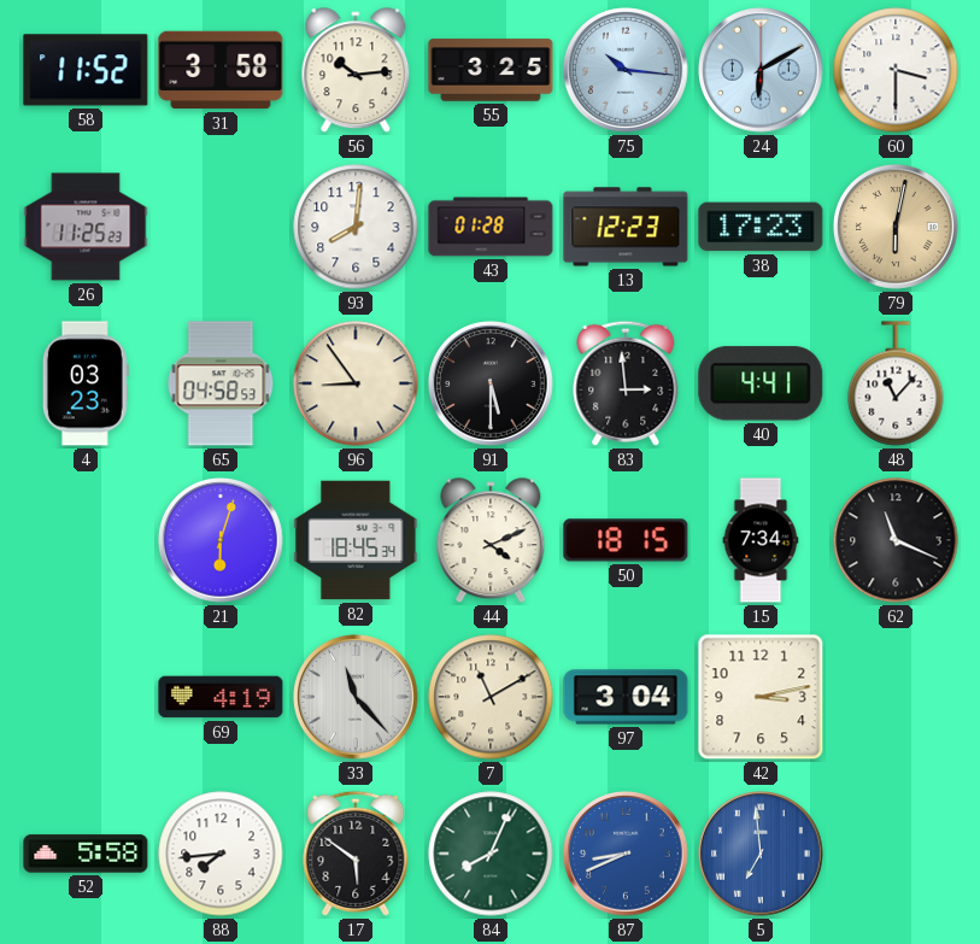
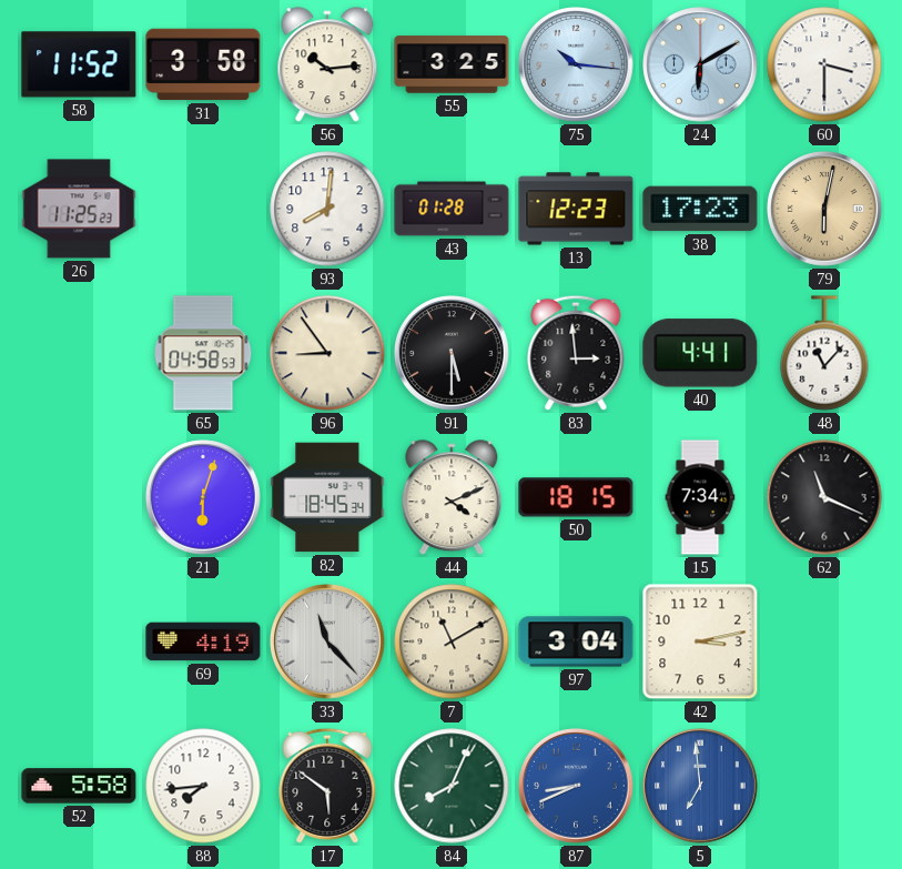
4: 03:23 -> none
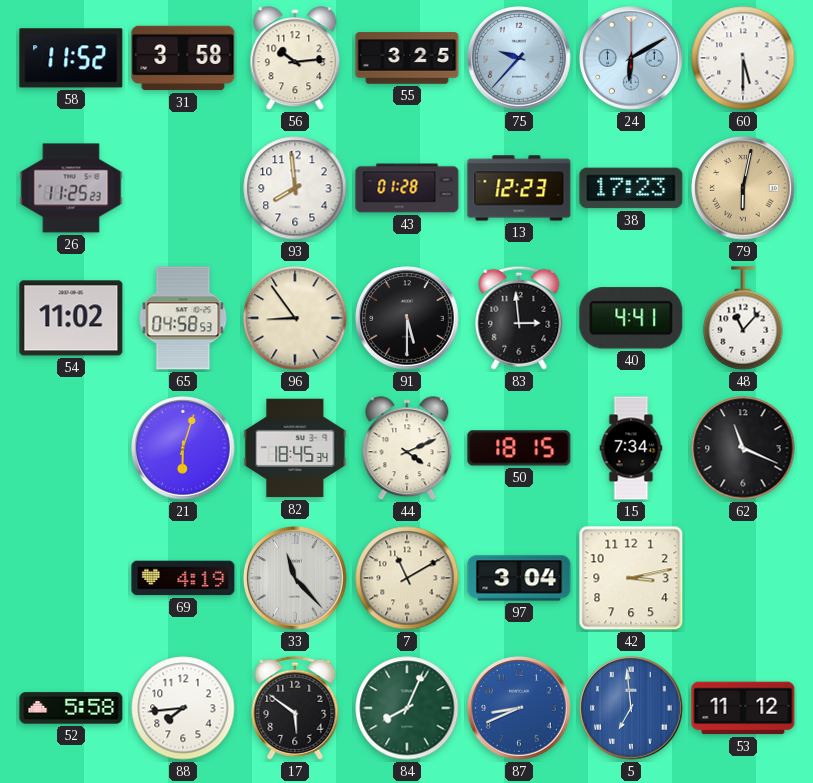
75: 10:16 -> 9:37
60: 3:30 -> 5:30
93: 8:01 -> 7:59
54: none -> 11:02
53: none -> 11:12
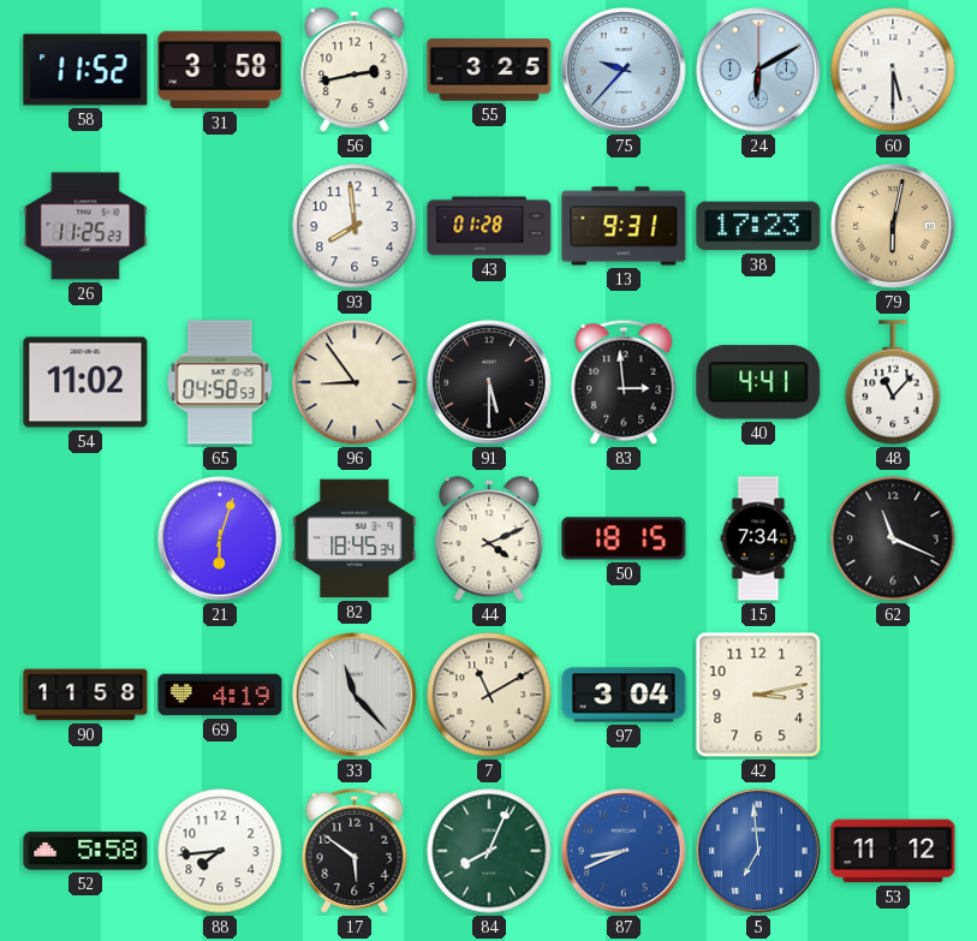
56: 10:14 -> 2:43
13: 12:23 -> 9:31
90: none -> 11:58
